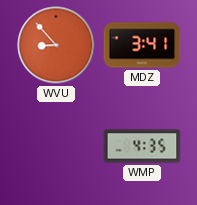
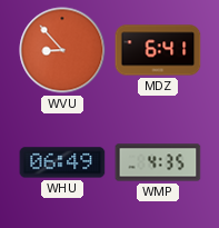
MDZ: 3:41 -> 6:41
WHU: none -> 06:49
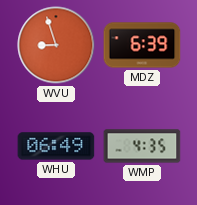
WVU: 8:53 -> 8:57
MDZ: 6:41 -> 6:39
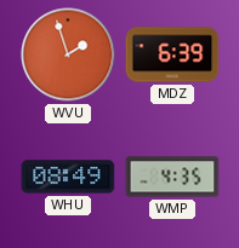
WVU: 8:57 -> 1:57
WHU: 06:49 -> 08:49
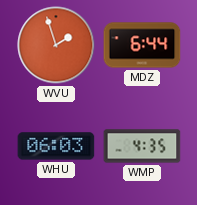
MDZ: 6:39 -> 6:44
WHU: 08:49 -> 06:03
